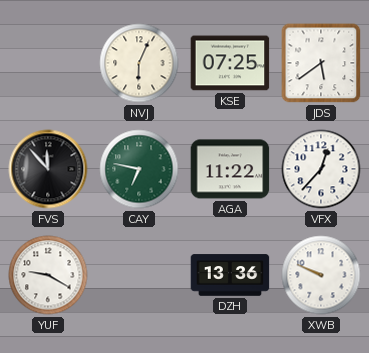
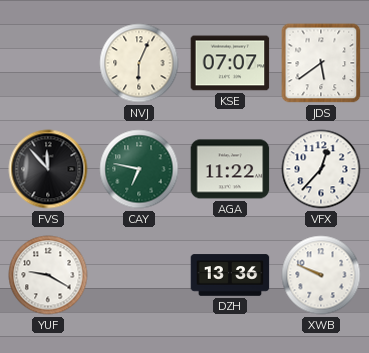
KSE: 07:25 -> 07:07
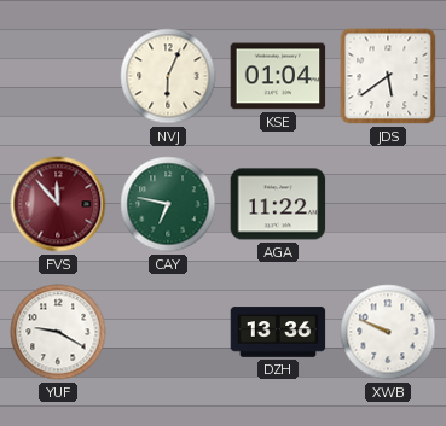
KSE: 07:07 -> 01:04
FVS dial: black -> burgundy
VFX: 12:37 -> none
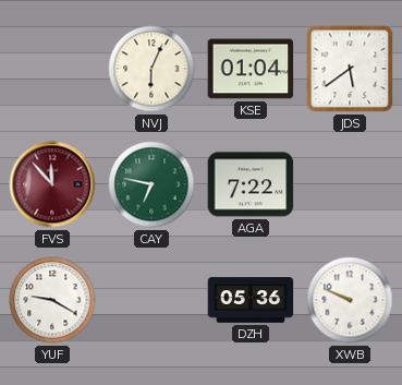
AGA: 11:22 -> 7:22
DZH: 13:36 -> 05:36
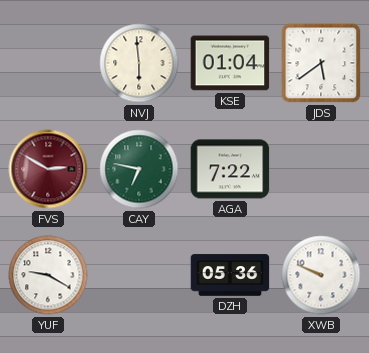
NVJ: 6:04 -> 5:59
FVS: 11:53 -> 2:50
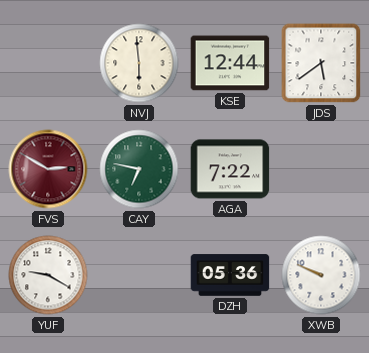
KSE: 01:04 -> 12:44
